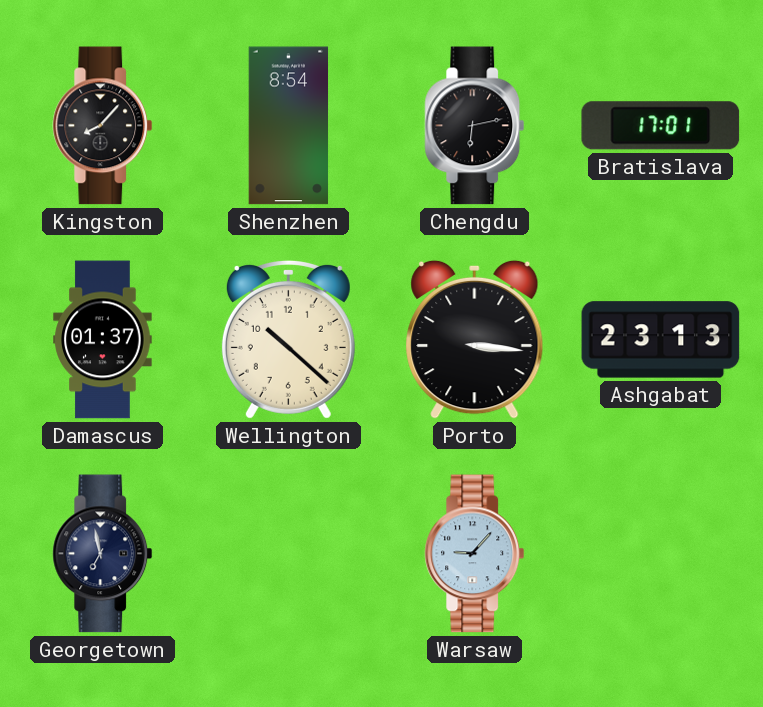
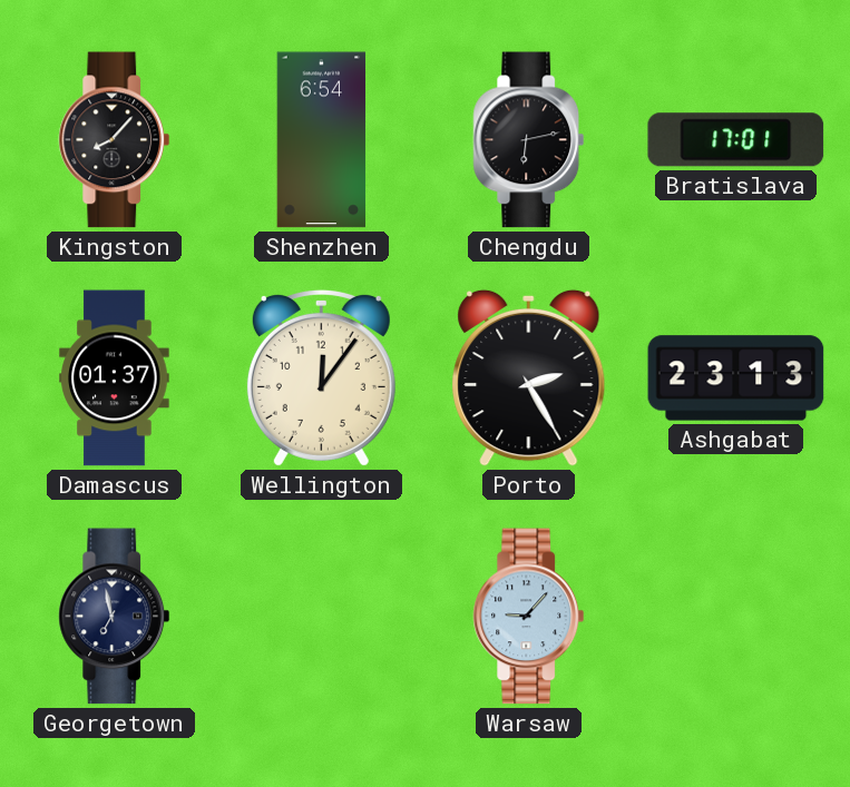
Shenzhen: 8:54 -> 6:54
Wellington: 10:22 -> 12:06
Porto: 3:16 -> 2:25
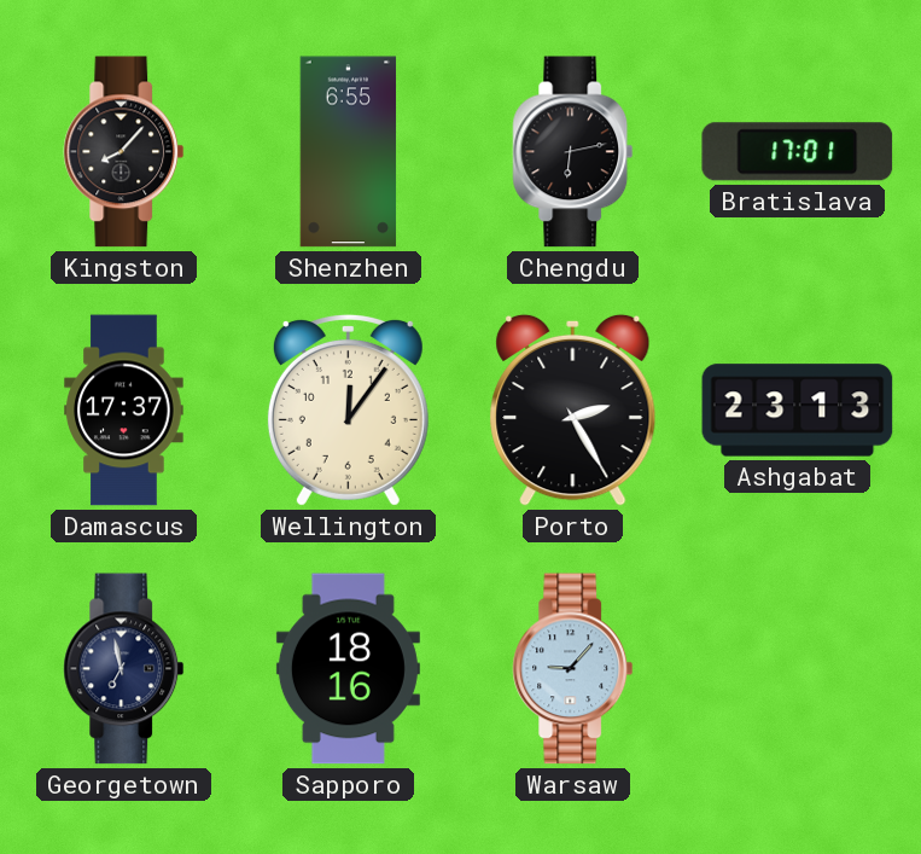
Shenzhen: 6:54 -> 6:55
Damascus: 01:37 -> 17:37
Sapporo: none -> 18:16
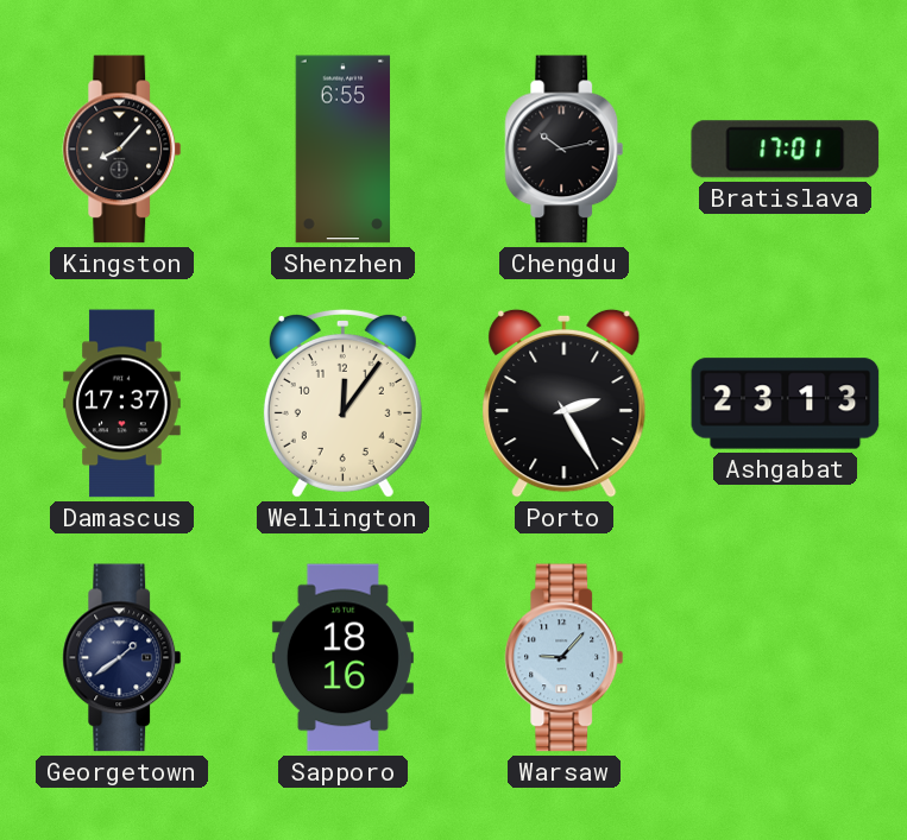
Chengdu: 6:13 -> 10:13
Georgetown: 6:58 -> 1:39
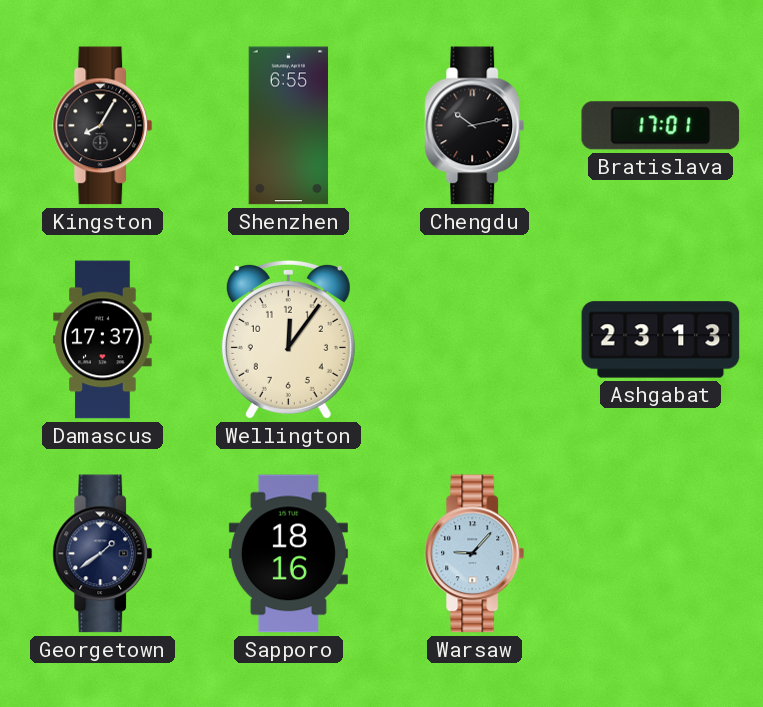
Kingston: 8:07 -> 8:05
Porto: 2:25 -> none
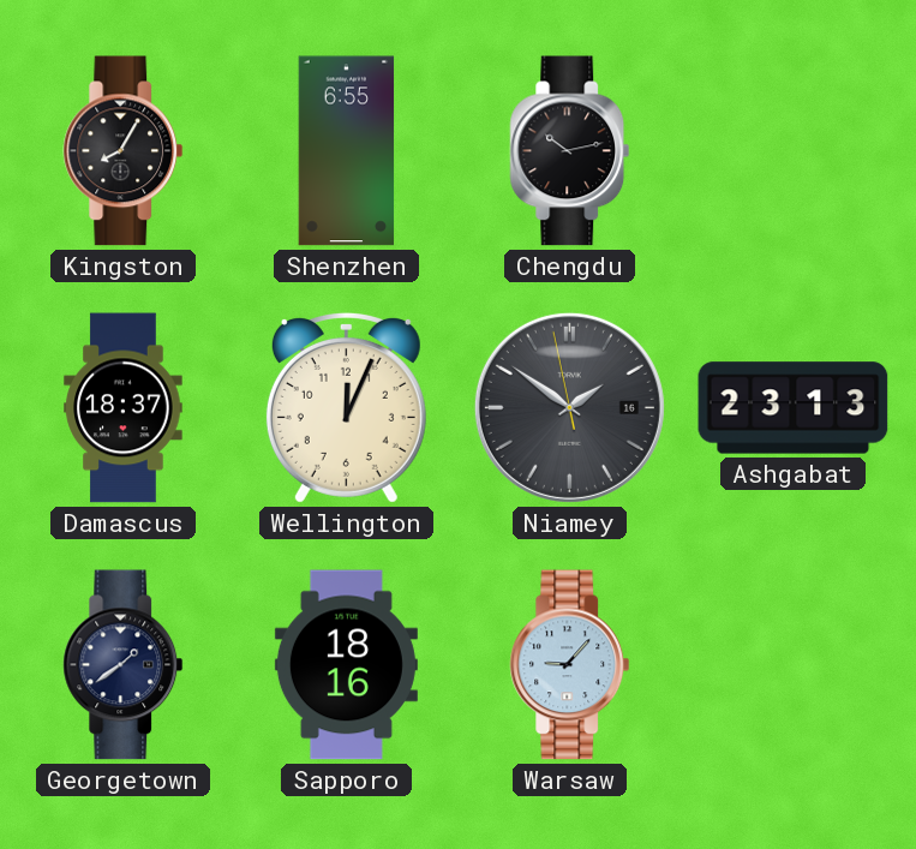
Bratislava: 17:01 -> none
Damascus: 17:37 -> 18:37
Wellington: 12:06 -> 12:04
Niamey: none -> 1:50
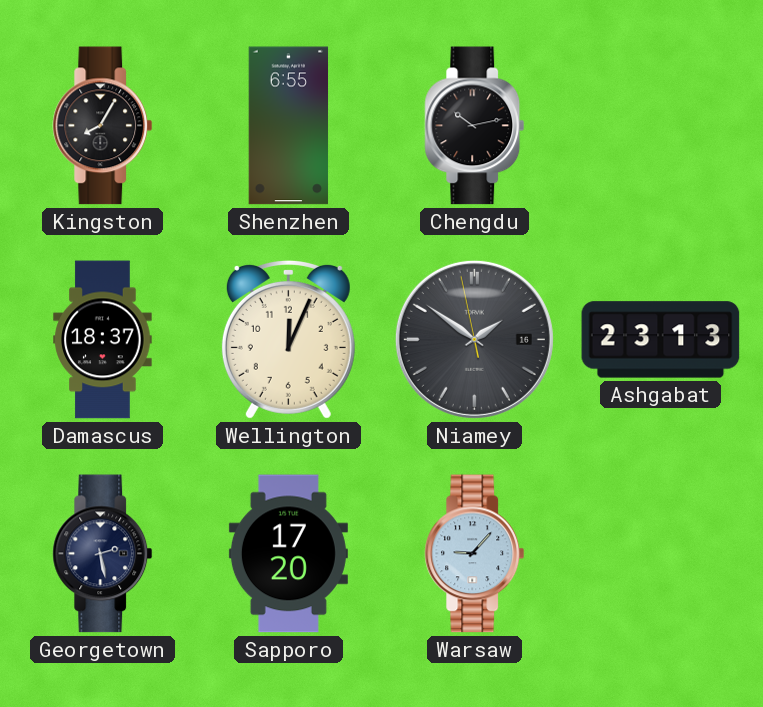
Georgetown: 1:39 -> 2:28
Sapporo: 18:16 -> 17:20
